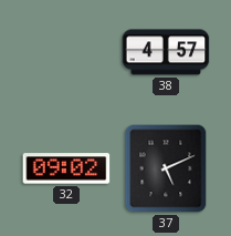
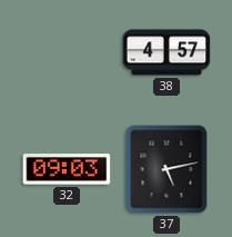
32: 09:02 -> 09:03
37: 5:11 -> 5:13
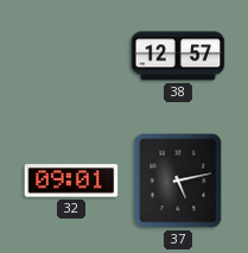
38: 4:57 -> 12:57
32: 09:03 -> 09:01
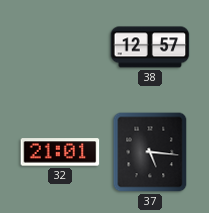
32: 09:01 -> 21:01
37: 5:13 -> 5:16
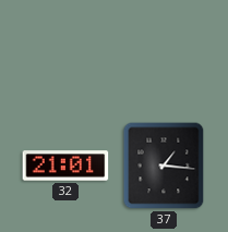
38: 12:57 -> none
37: 5:16 -> 1:16
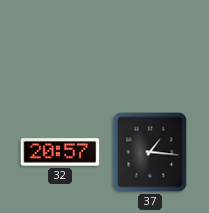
32: 21:01 -> 20:57
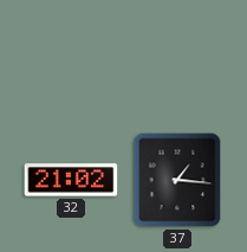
32: 20:57 -> 21:02
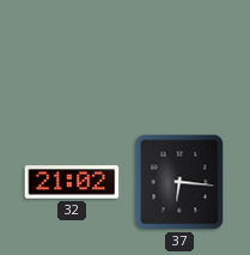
37: 1:16 -> 6:16
